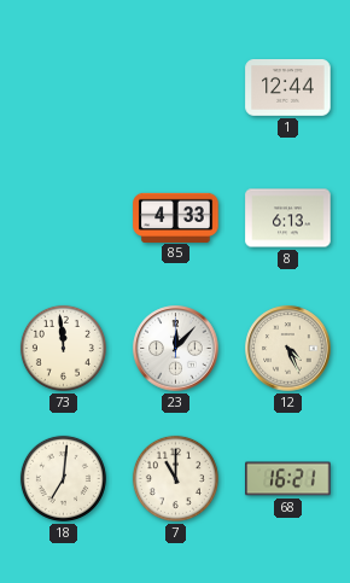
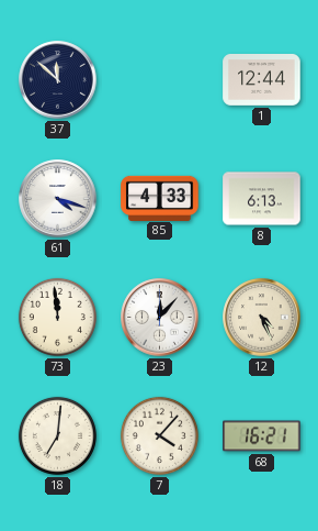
37: none -> 11:52
61: none -> 4:18
7: 11:00 -> 4:07
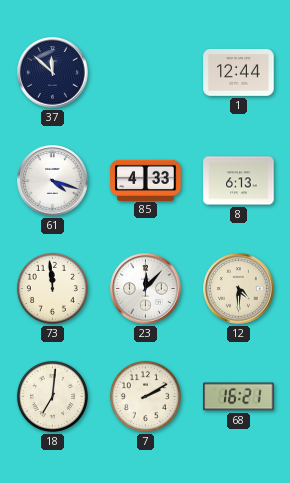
12: 4:26 -> 4:30
7: 4:07 -> 2:10
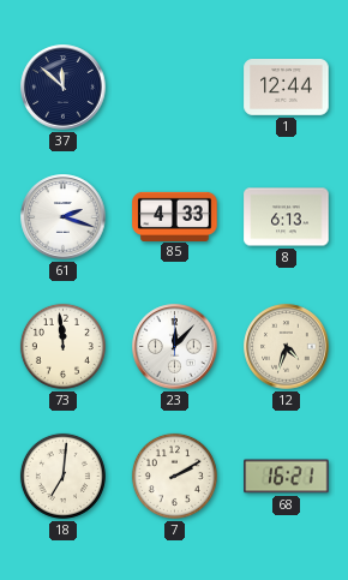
61: 4:18 -> 2:18
12: 4:30 -> 4:33
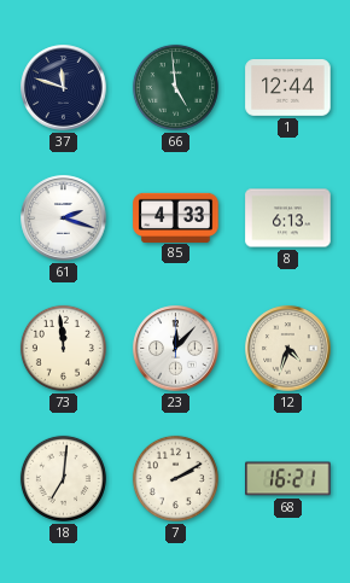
37: 11:52 -> 11:48
66: none -> 4:59
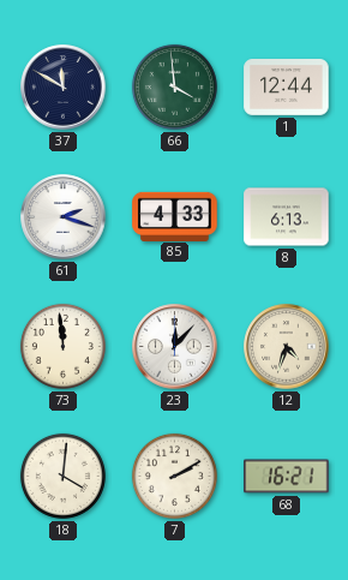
37: 11:48 -> 11:50
66: 4:59 -> 3:59
18: 7:01 -> 4:01
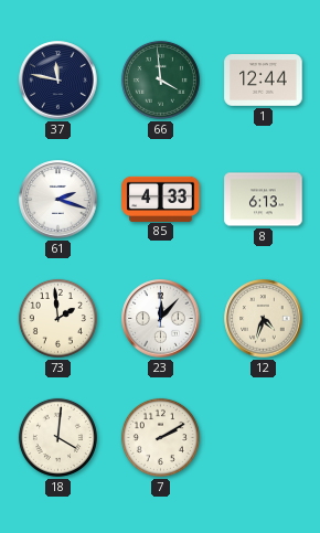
37: 11:50 -> 11:47
73: 11:59 -> 1:59
68: 16:21 -> none
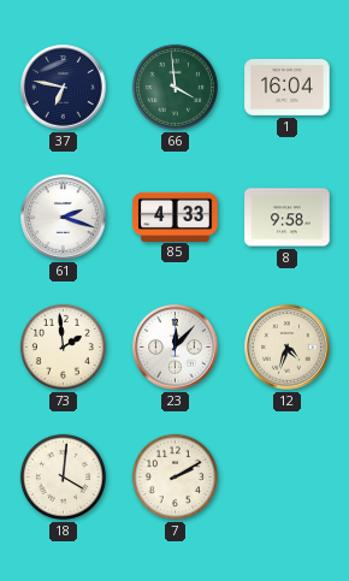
37: 11:47 -> 6:47
1: 12:44 -> 16:04
8: 6:13 -> 9:58
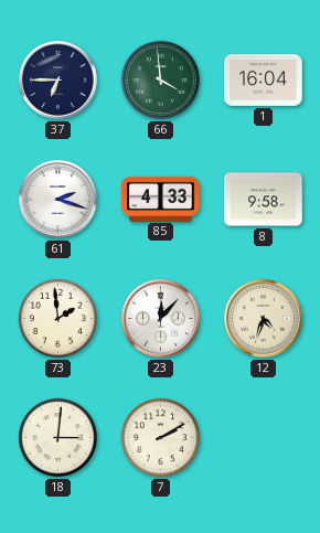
37: 6:47 -> 6:45
18: 4:01 -> 3:01
